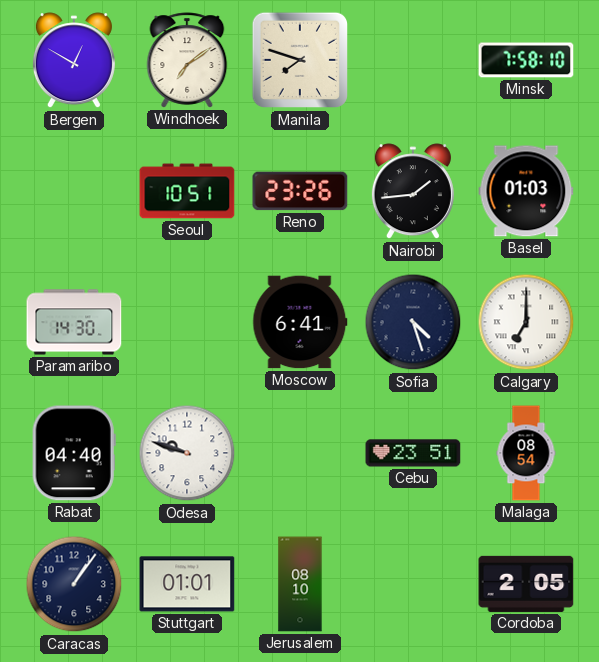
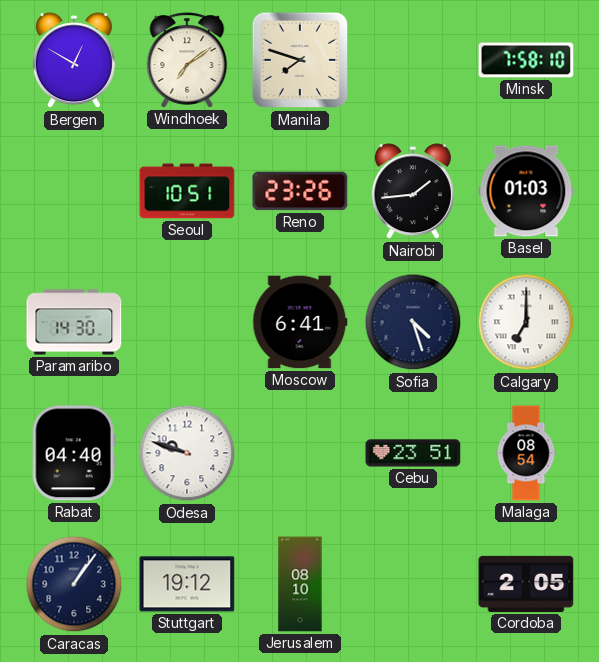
Stuttgart: 01:01 -> 19:12
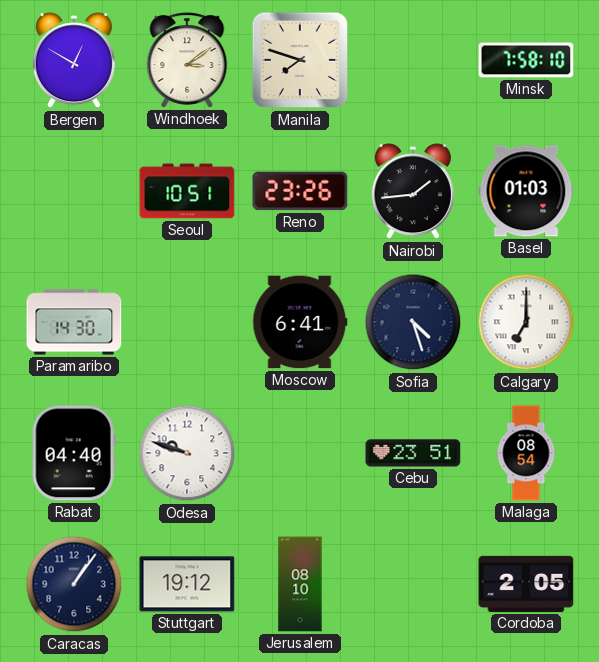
Windhoek: 7:09 -> 3:09
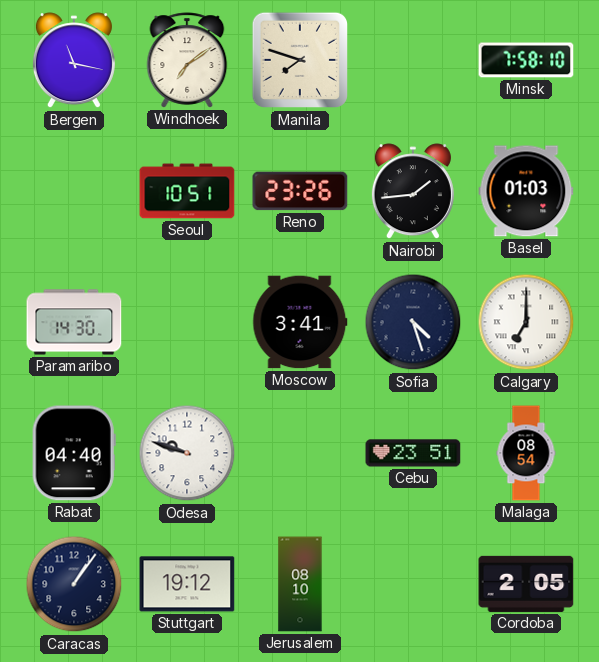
Bergen: 12:50 -> 11:17
Windhoek: 3:09 -> 7:09
Moscow: 6:41 -> 3:41
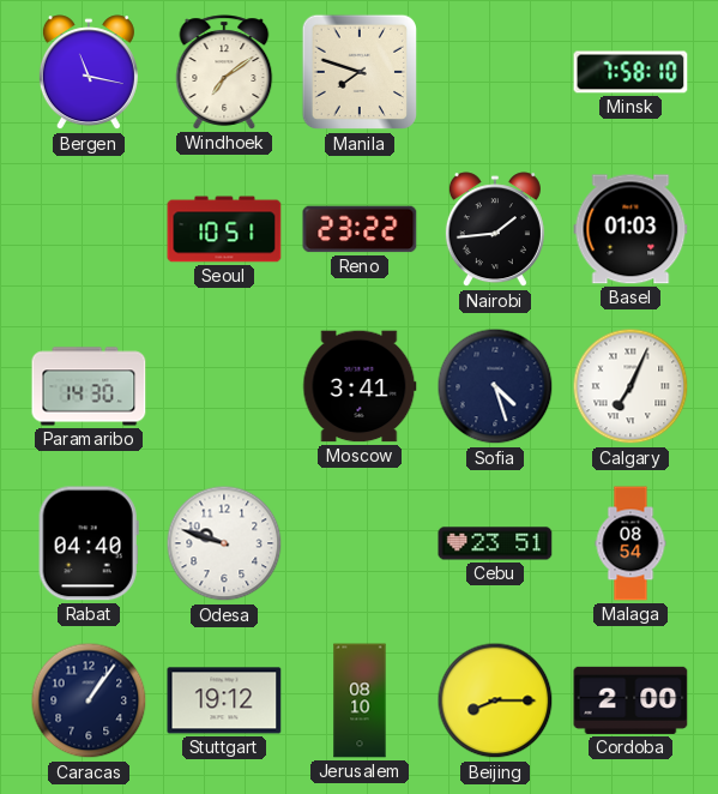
Reno: 23:26 -> 23:22
Calgary: 7:00 -> 7:04
Beijing: none -> 8:15
Cordoba: 2:05 -> 2:00
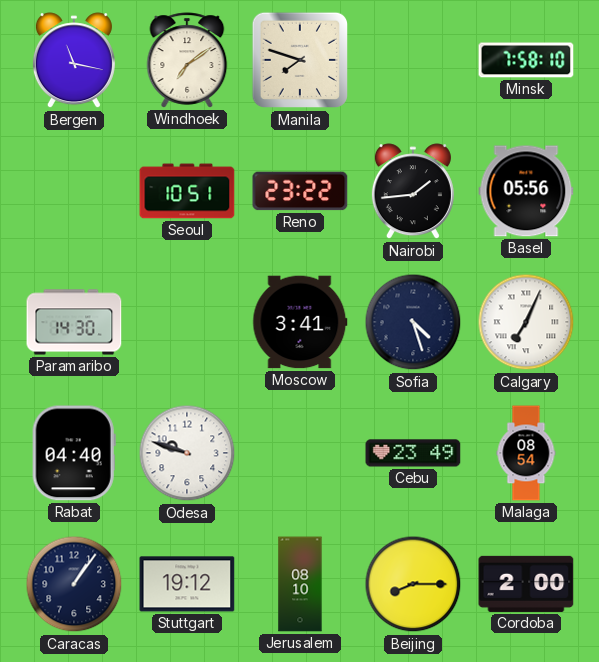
Basel: 01:03 -> 05:56
Cebu: 23:51 -> 23:49
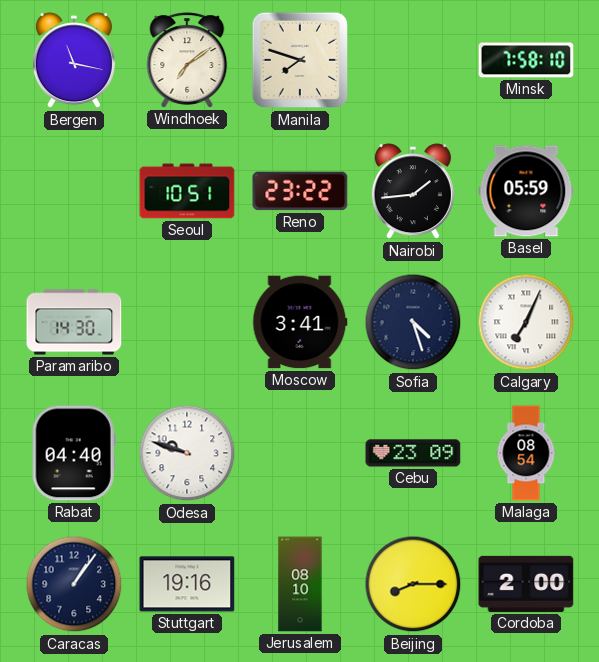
Basel: 05:56 -> 05:59
Cebu: 23:49 -> 23:09
Stuttgart: 19:12 -> 19:16
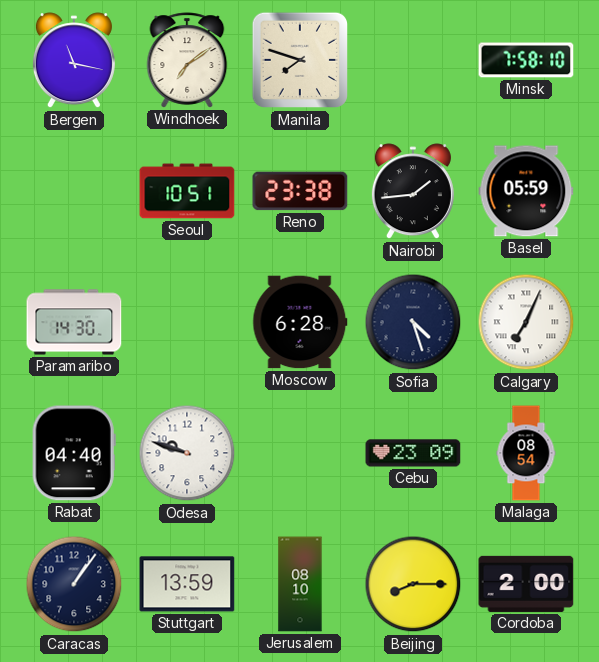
Reno: 23:22 -> 23:38
Moscow: 3:41 -> 6:28
Stuttgart: 19:16 -> 13:59
